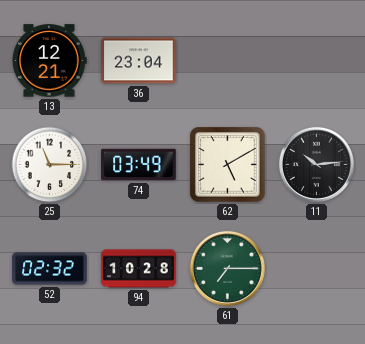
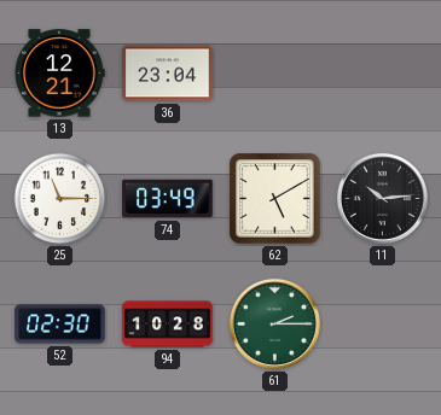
52: 02:32 -> 02:30
61: 7:15 -> 2:15
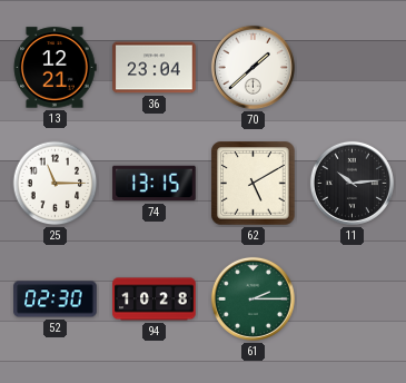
70: none -> 1:38
74: 03:49 -> 13:15
